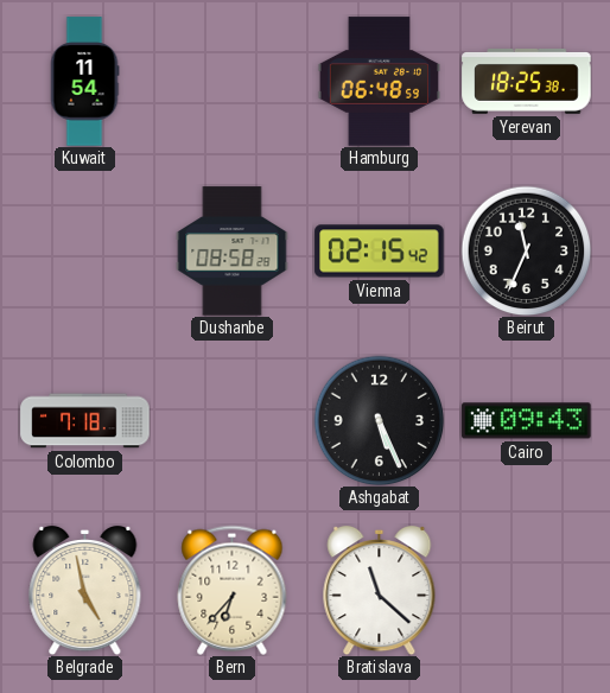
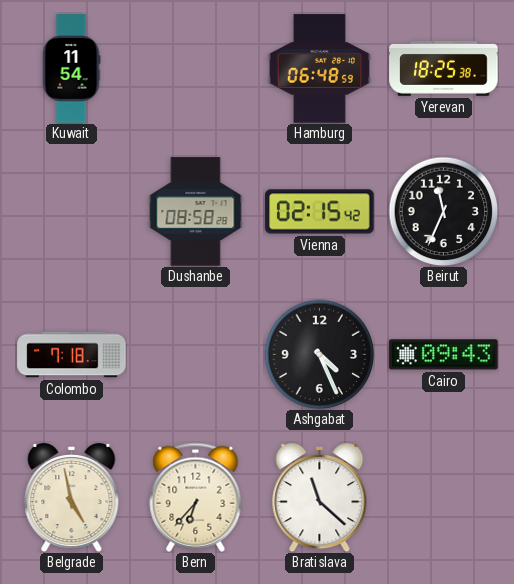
Ashgabat: 5:26 -> 4:26
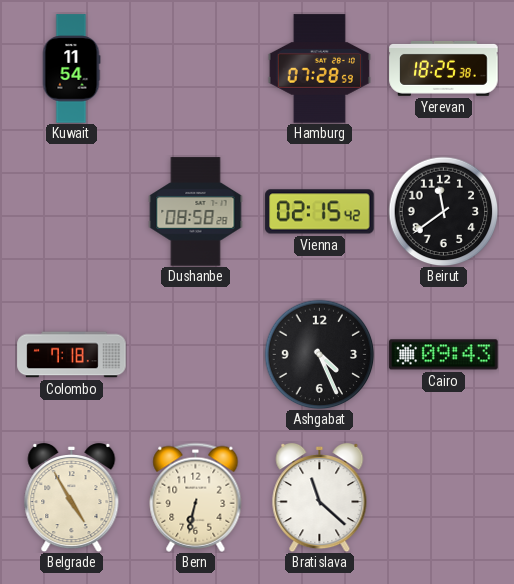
Hamburg: 06:48 -> 07:28
Beirut: 11:34 -> 11:39
Belgrade: 4:58 -> 4:55
Bern: 6:37 -> 6:32
